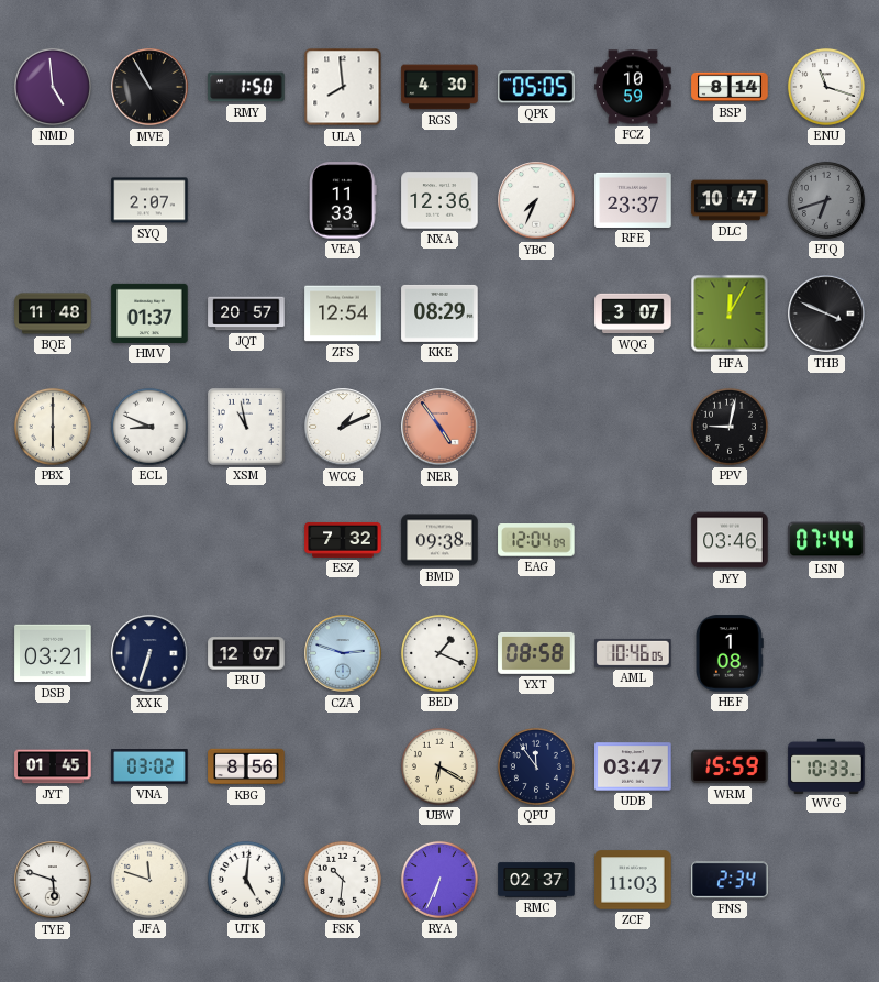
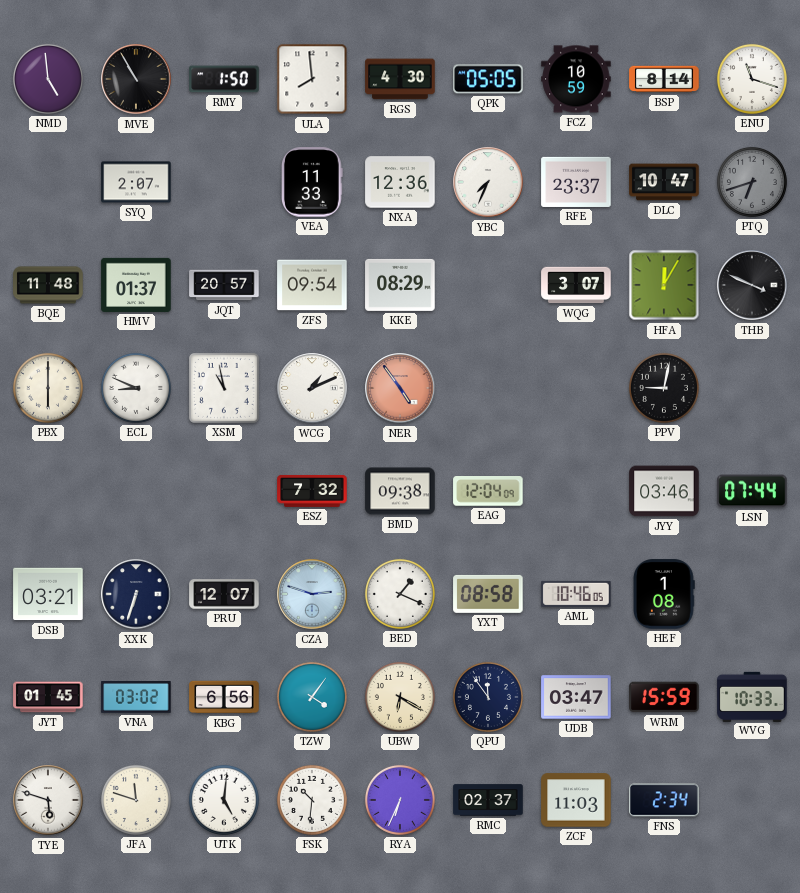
ZFS: 12:54 -> 09:54
KBG: 8:56 -> 6:56
TZW: none -> 4:06
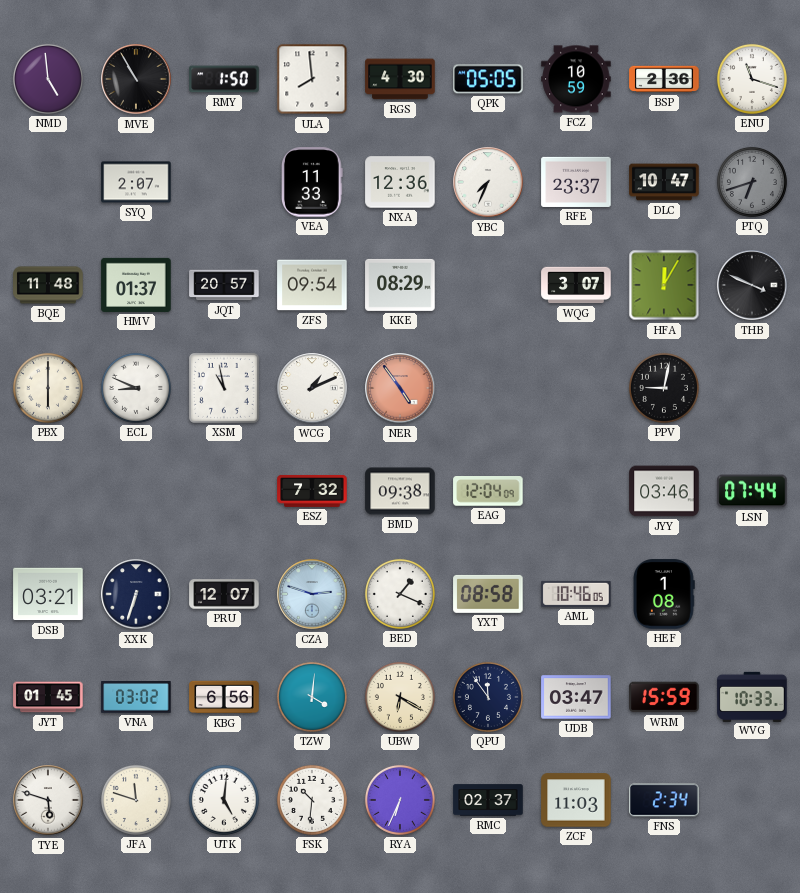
BSP: 8:14 -> 2:36
TZW: 4:06 -> 4:01
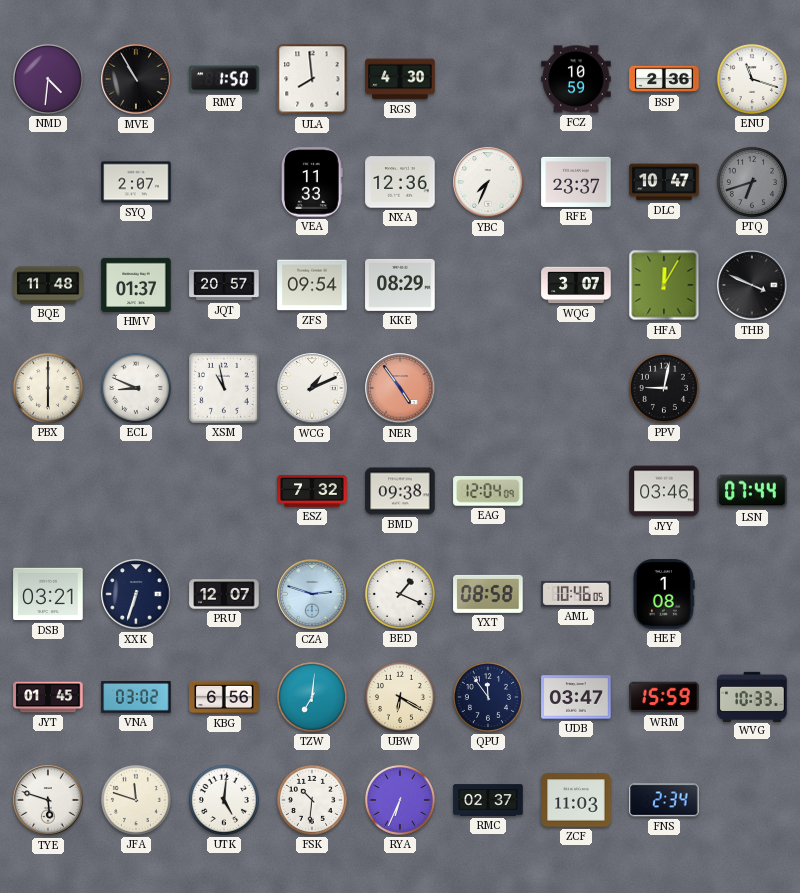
NMD: 4:59 -> 4:31
QPK: 05:05 -> none
TZW: 4:01 -> 7:01
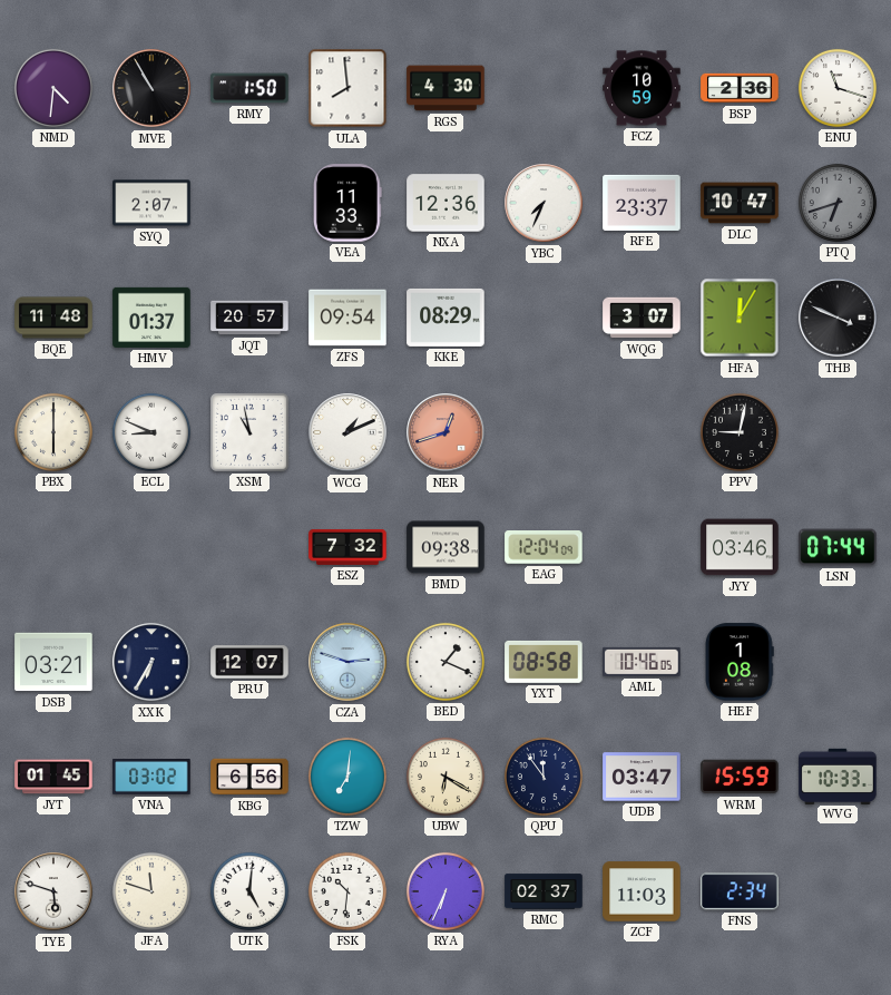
NER: 4:54 -> 12:42
XXK: 6:33 -> 6:35
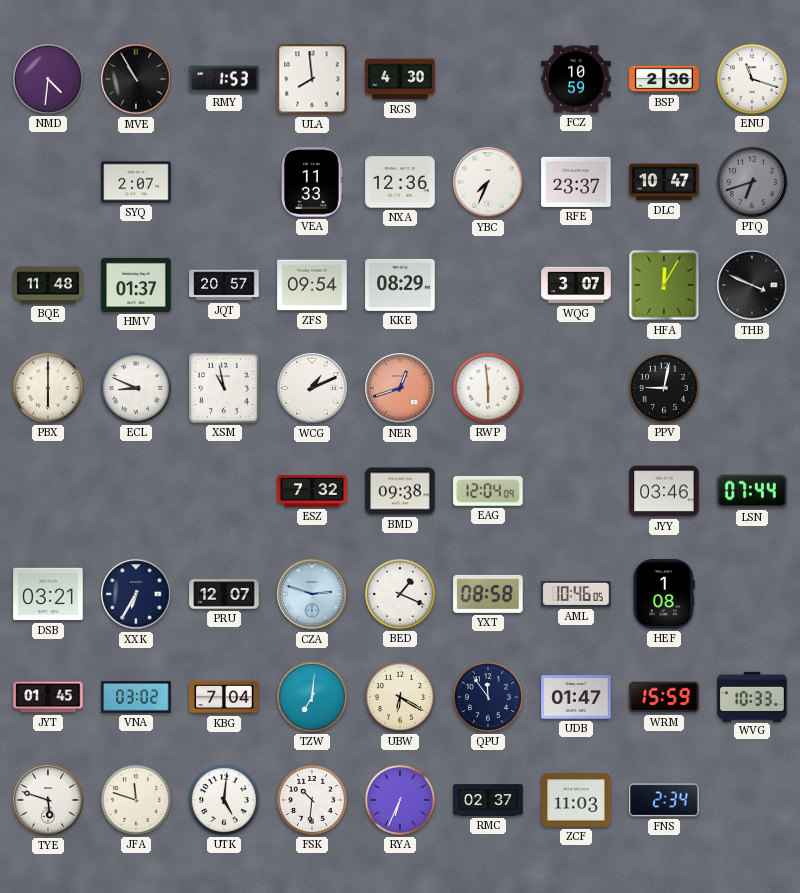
RMY: 1:50 -> 1:53
RWP: none -> 5:59
KBG: 6:56 -> 7:04
UDB: 03:47 -> 01:47
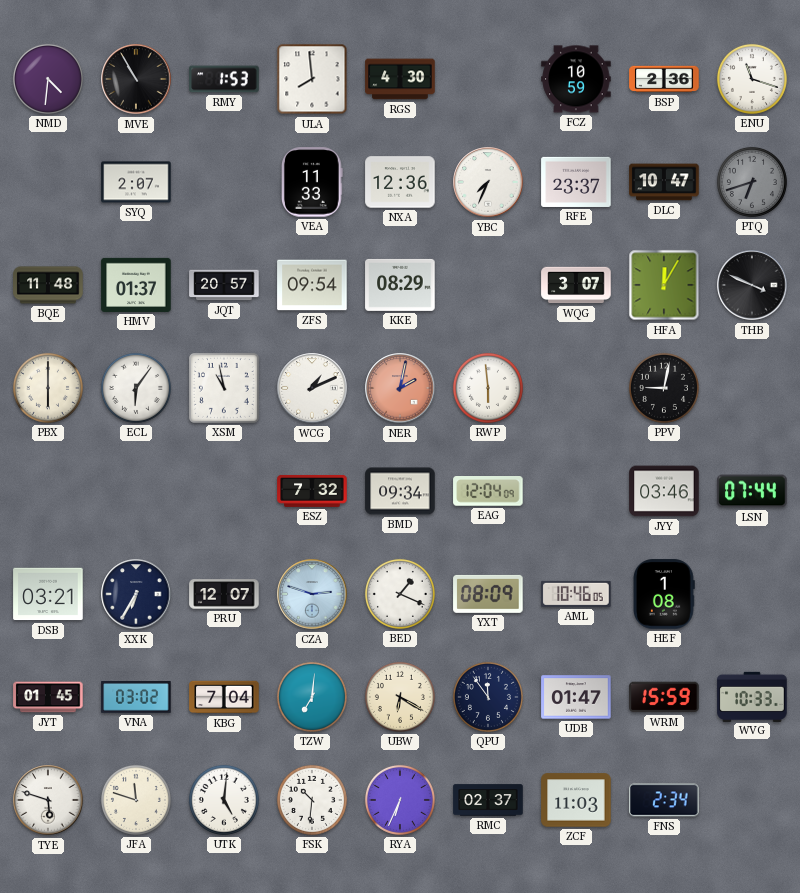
ECL: 8:49 -> 6:06
NER: 12:42 -> 2:02
BMD: 09:38 -> 09:34
YXT: 08:58 -> 08:09
